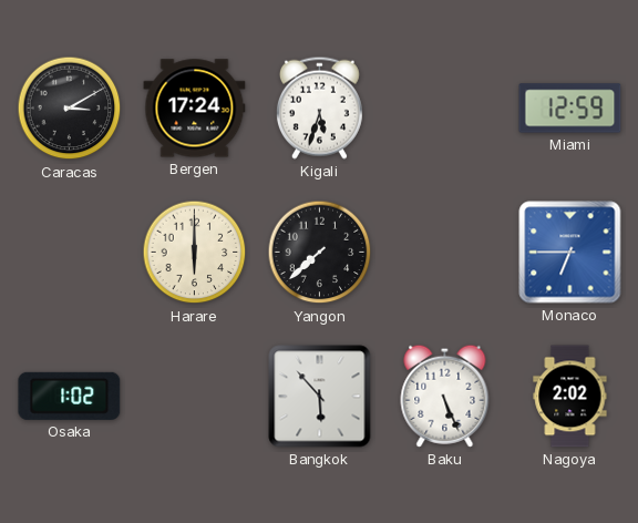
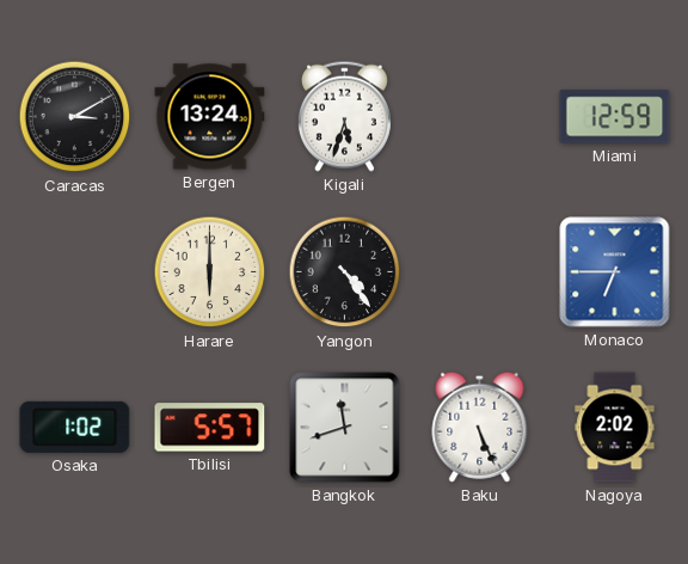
Bergen: 17:24 -> 13:24
Yangon: 7:38 -> 4:24
Tbilisi: none -> 5:57
Bangkok: 5:53 -> 11:42
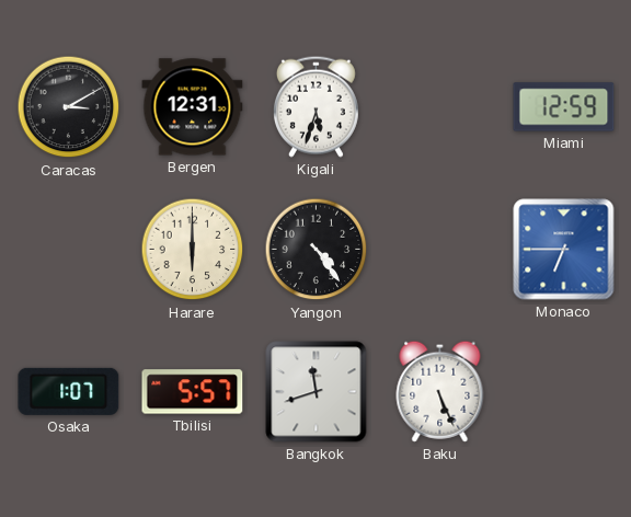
Bergen: 13:24 -> 12:31
Osaka: 1:02 -> 1:07
Nagoya: 2:02 -> none
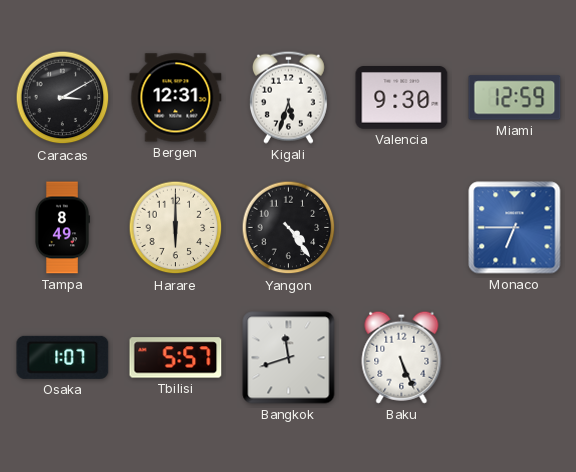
Valencia: none -> 9:30
Tampa: none -> 8:49
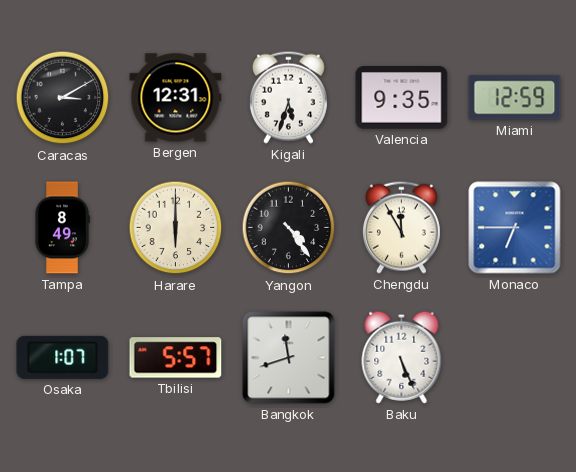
Valencia: 9:30 -> 9:35
Chengdu: none -> 11:55
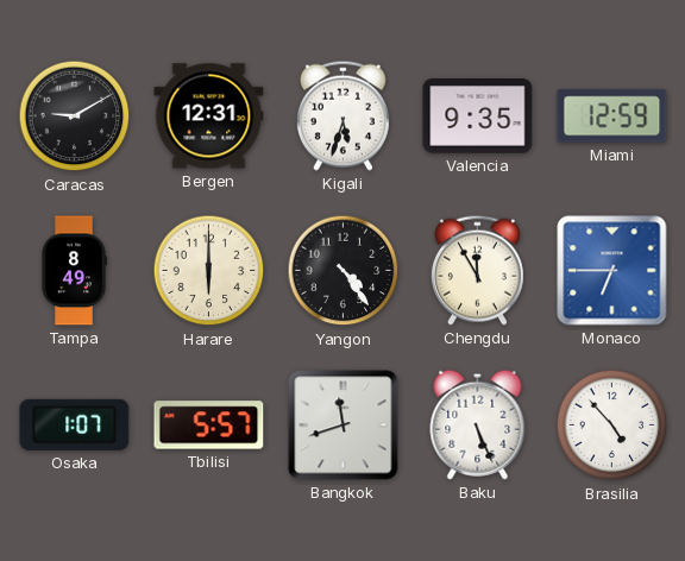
Caracas: 3:10 -> 9:10
Brasilia: none -> 4:53
